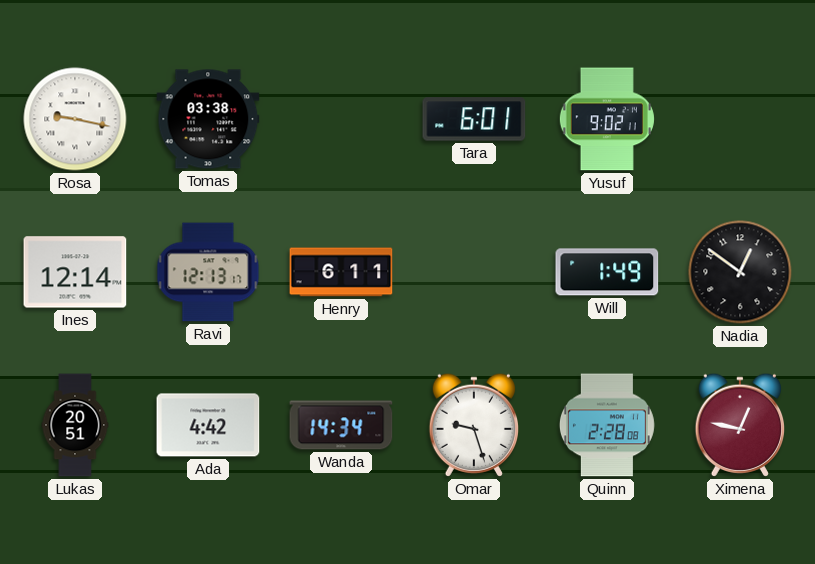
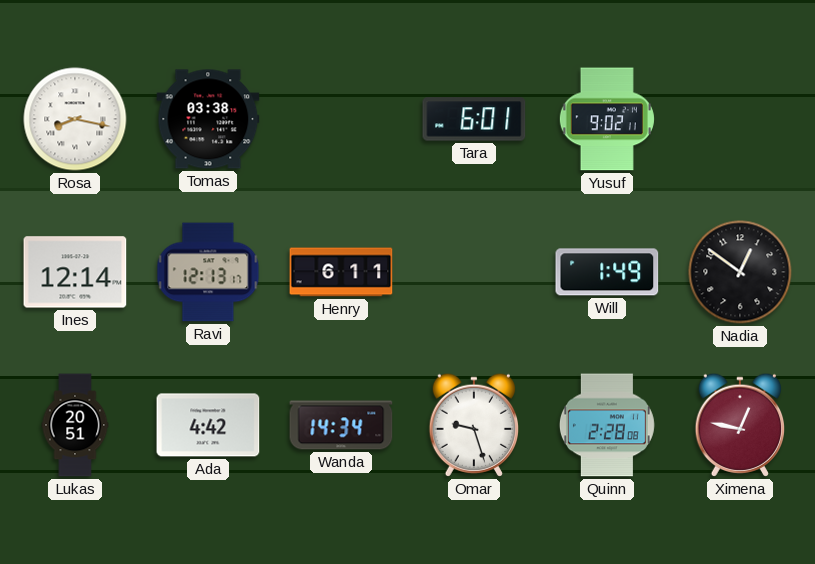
Rosa: 9:17 -> 8:17
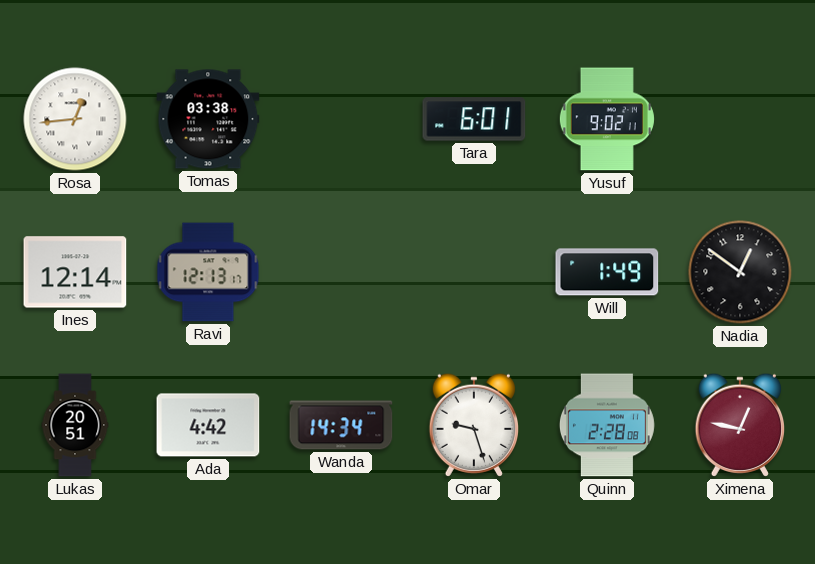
Rosa: 8:17 -> 12:44
Henry: 6:11 -> none
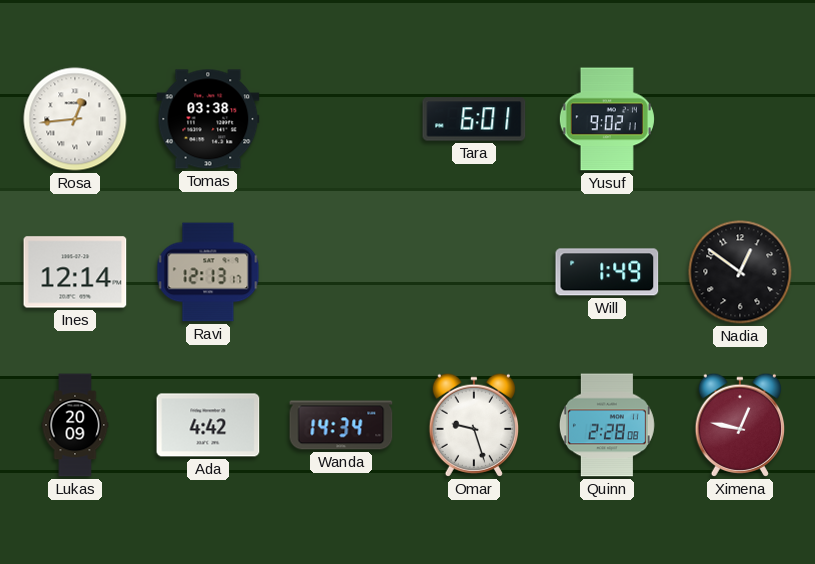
Lukas: 20:51 -> 20:09
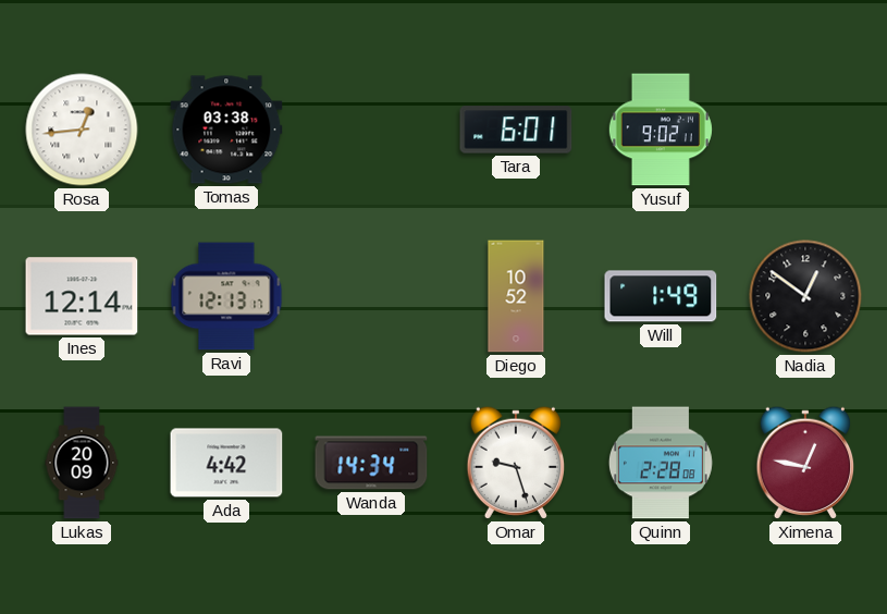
Diego: none -> 10:52
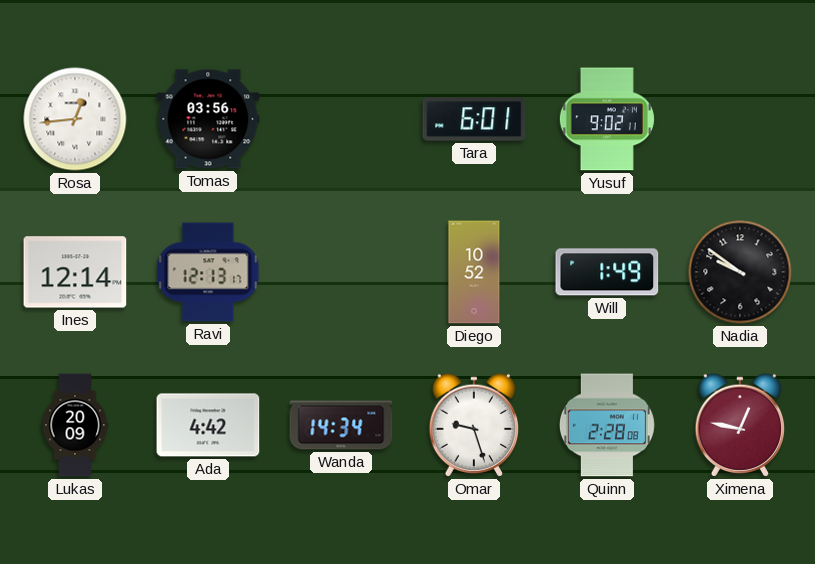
Tomas: 03:38 -> 03:56
Nadia: 12:51 -> 9:51
